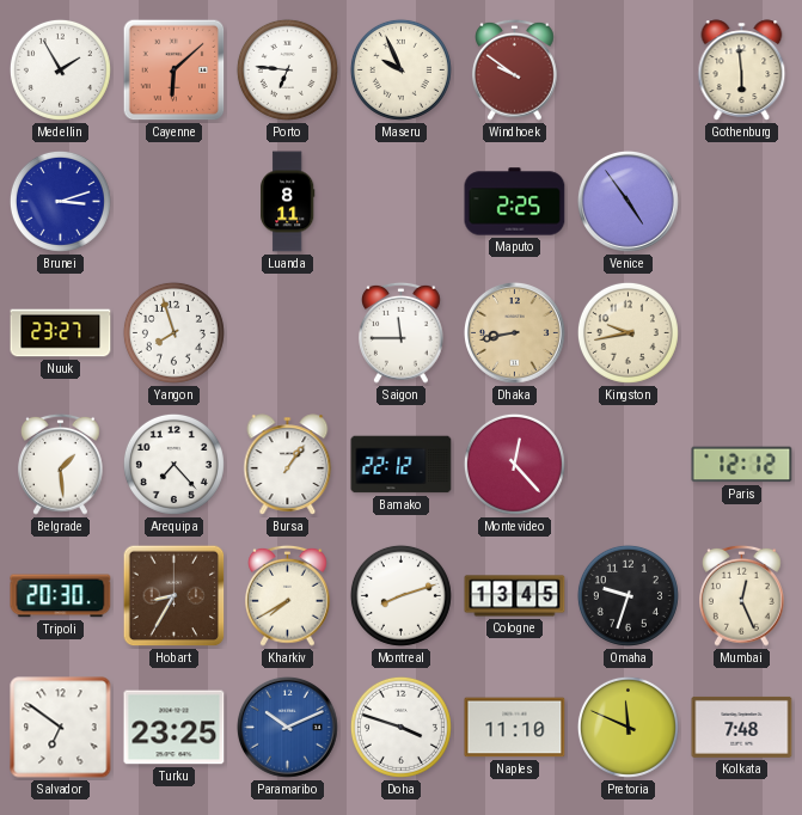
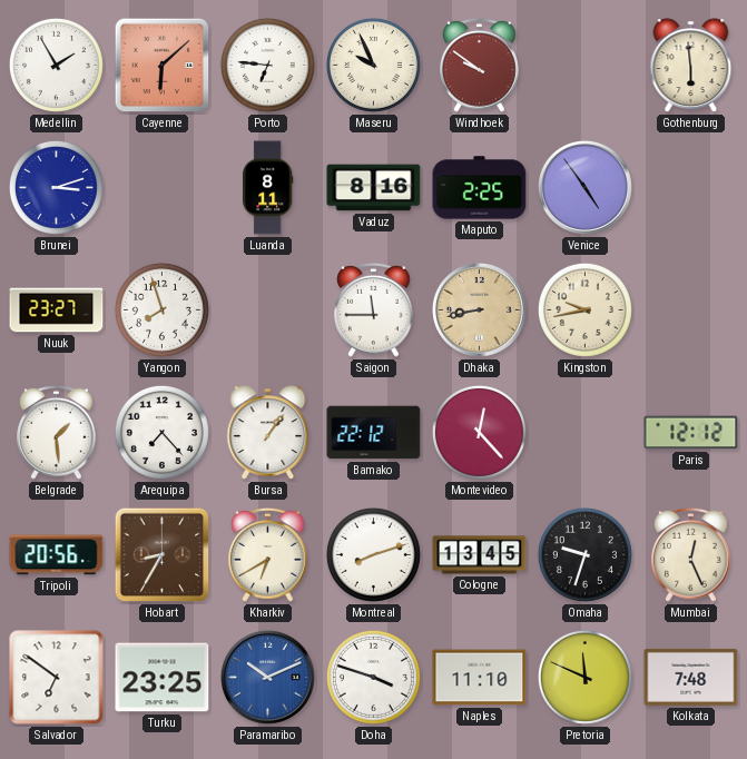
Vaduz: none -> 8:16
Tripoli: 20:30 -> 20:56
Kharkiv: 7:40 -> 6:40
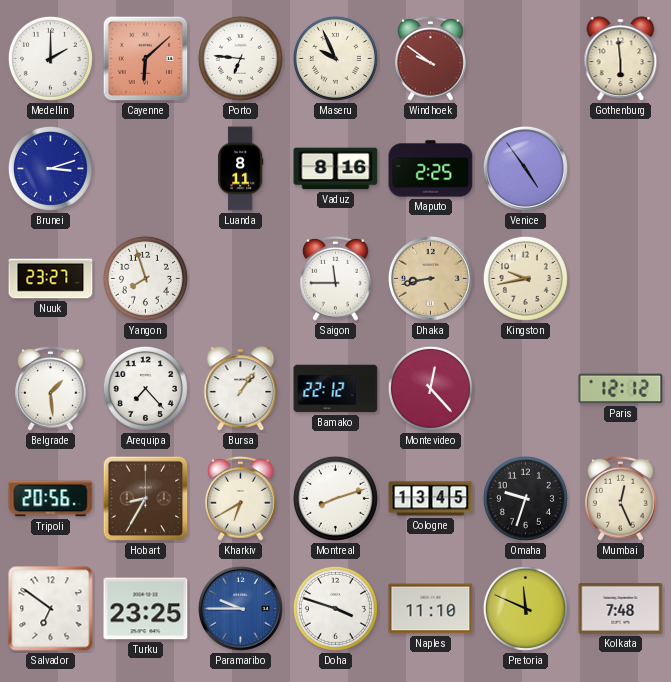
Medellin: 1:55 -> 2:00
Paramaribo: 10:11 -> 9:45
